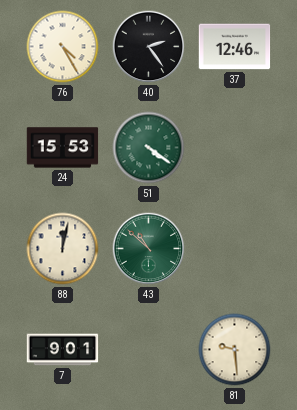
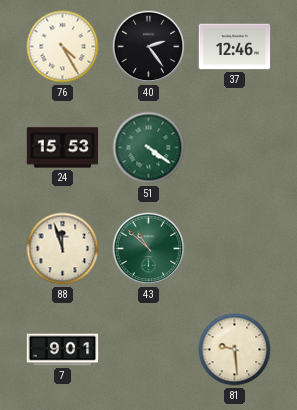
88: 12:02 -> 11:57
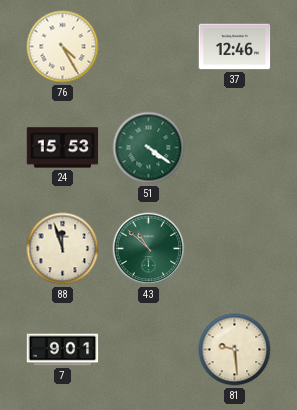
40: 2:24 -> none
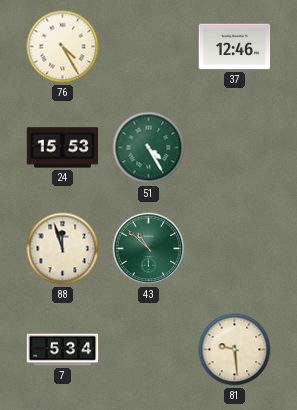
51: 4:21 -> 4:25
7: 9:01 -> 5:34
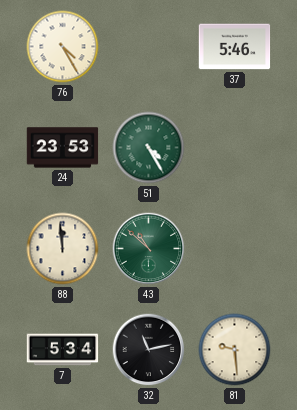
37: 12:46 -> 5:46
24: 15:53 -> 23:53
88: 11:57 -> 11:59
32: none -> 11:13
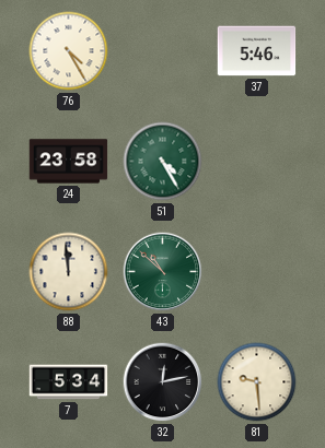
24: 23:53 -> 23:58
32: 11:13 -> 12:13
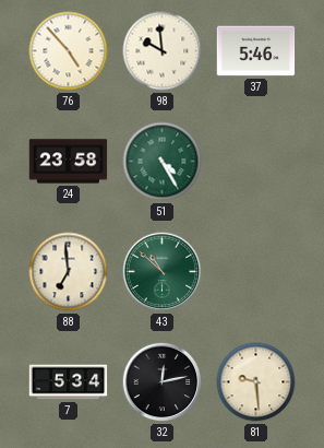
76: 4:25 -> 4:53
98: none -> 9:59
88: 11:59 -> 6:59
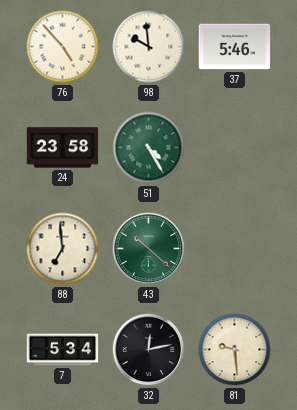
43: 10:52 -> 10:22
